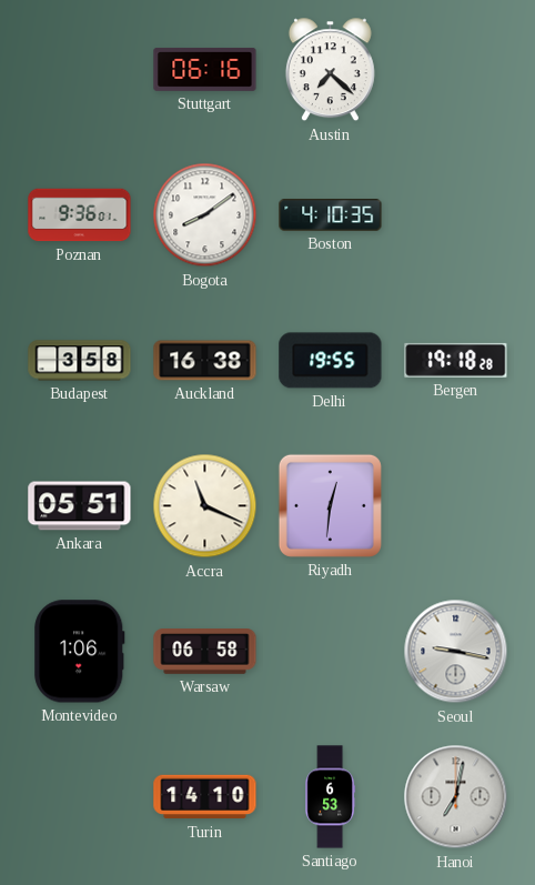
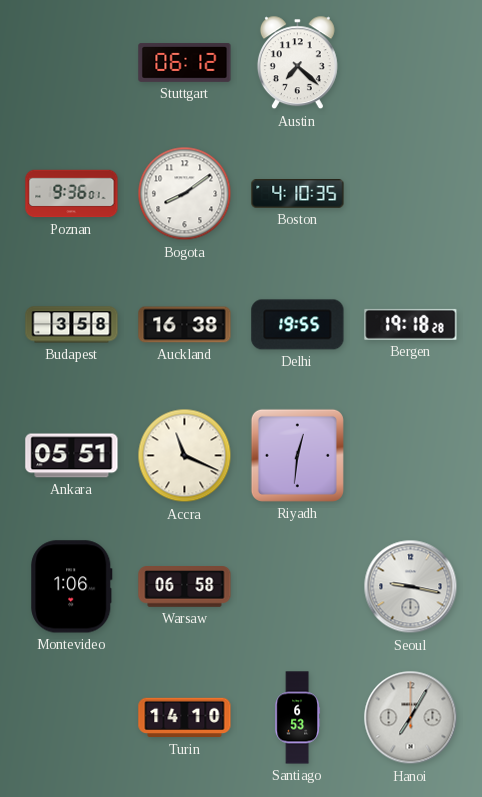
Stuttgart: 06:16 -> 06:12
Hanoi: 7:02 -> 7:05
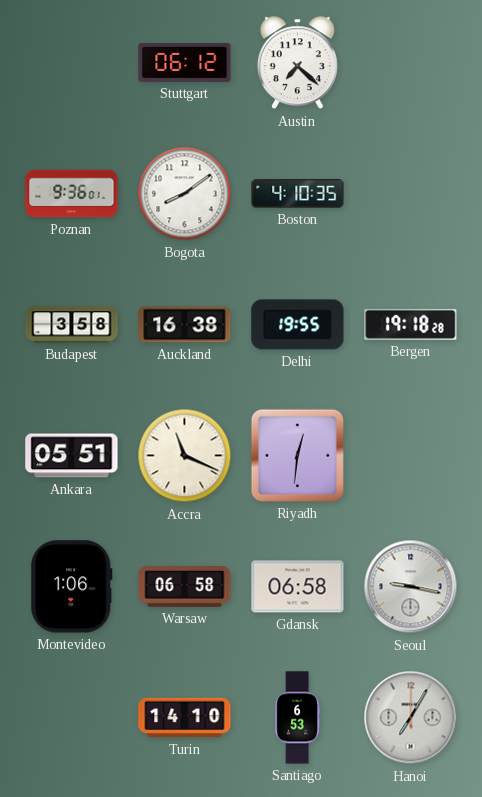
Gdansk: none -> 06:58
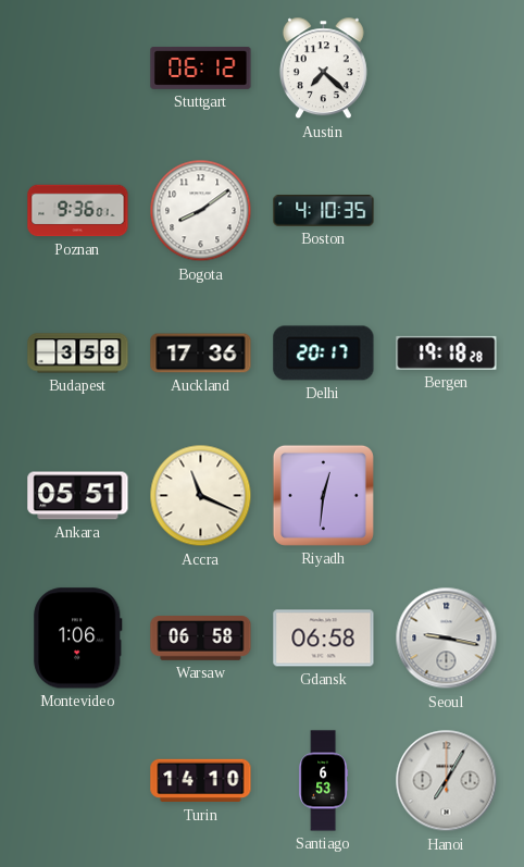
Auckland: 16:38 -> 17:36
Delhi: 19:55 -> 20:17
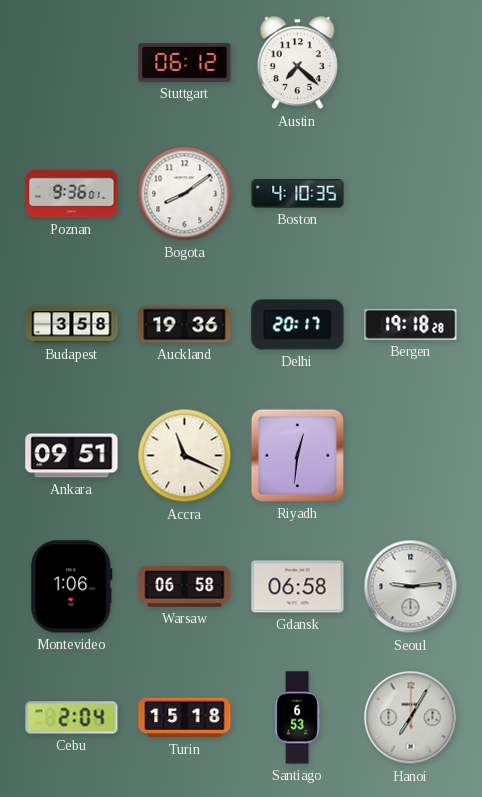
Auckland: 17:36 -> 19:36
Ankara: 05:51 -> 09:51
Seoul: 9:17 -> 9:14
Cebu: none -> 2:04
Turin: 14:10 -> 15:18
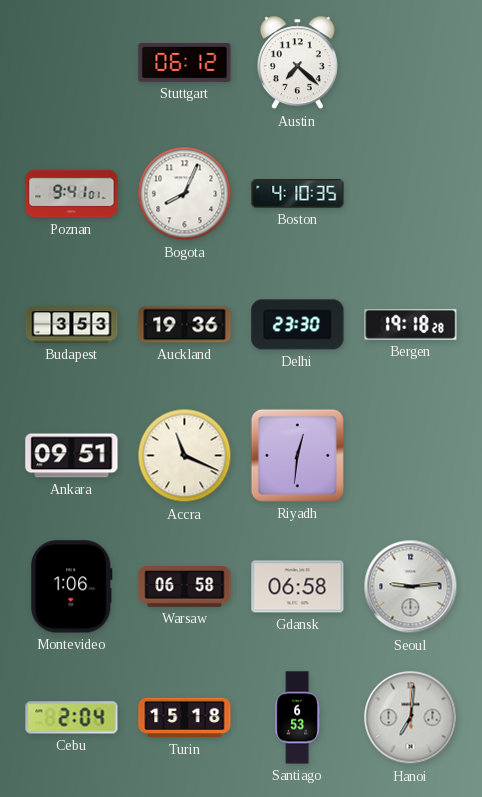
Poznan: 9:36 -> 9:41
Bogota: 8:09 -> 8:04
Budapest: 3:58 -> 3:53
Delhi: 20:17 -> 23:30
Hanoi: 7:05 -> 7:01
